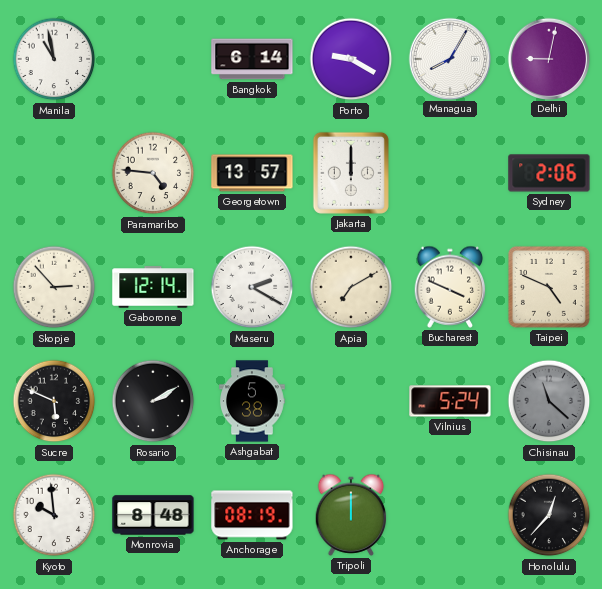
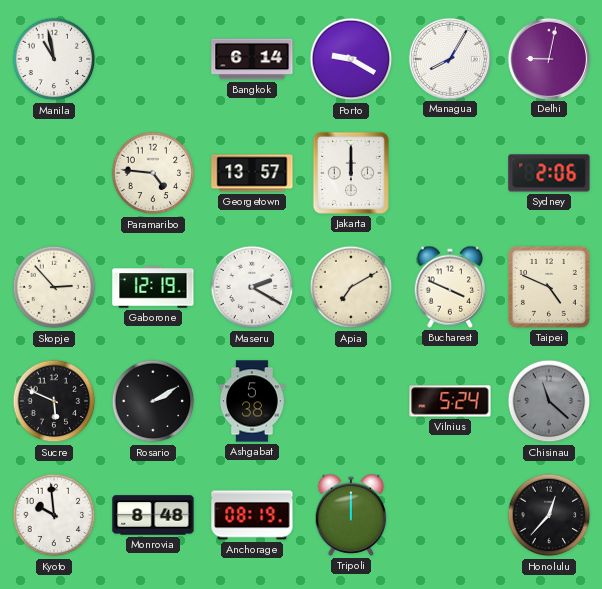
Gaborone: 12:14 -> 12:19
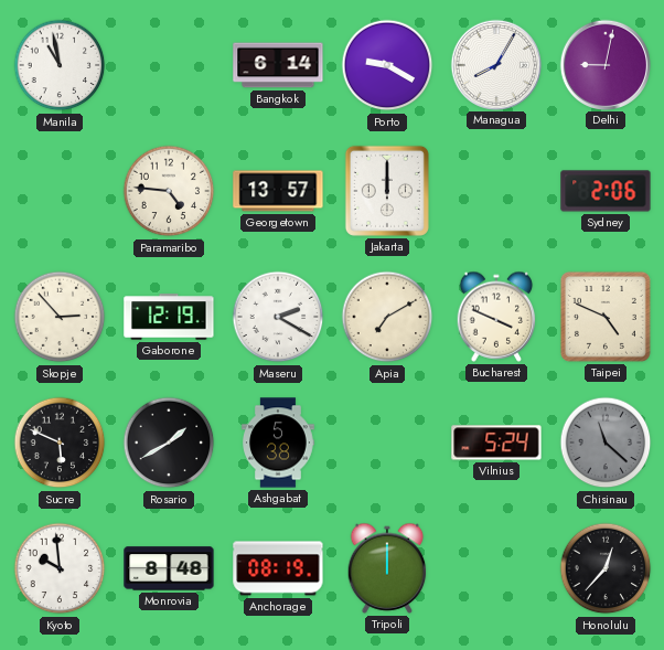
Rosario: 2:10 -> 1:40
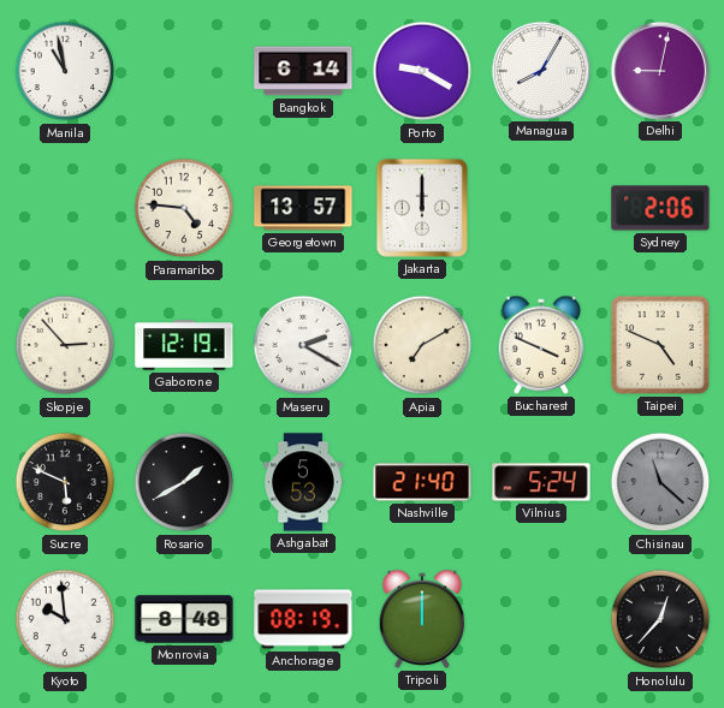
Ashgabat: 5:38 -> 5:53
Nashville: none -> 21:40
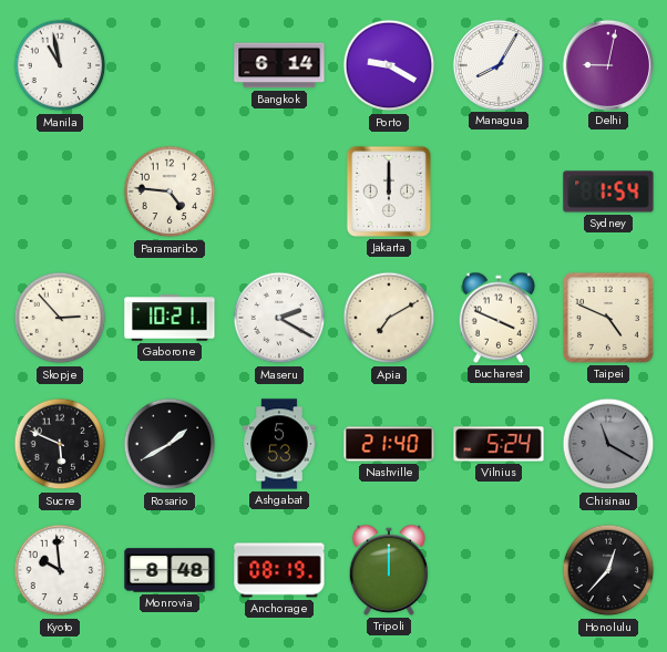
Georgetown: 13:57 -> none
Sydney: 2:06 -> 1:54
Gaborone: 12:19 -> 10:21
Chisinau: 11:22 -> 11:20
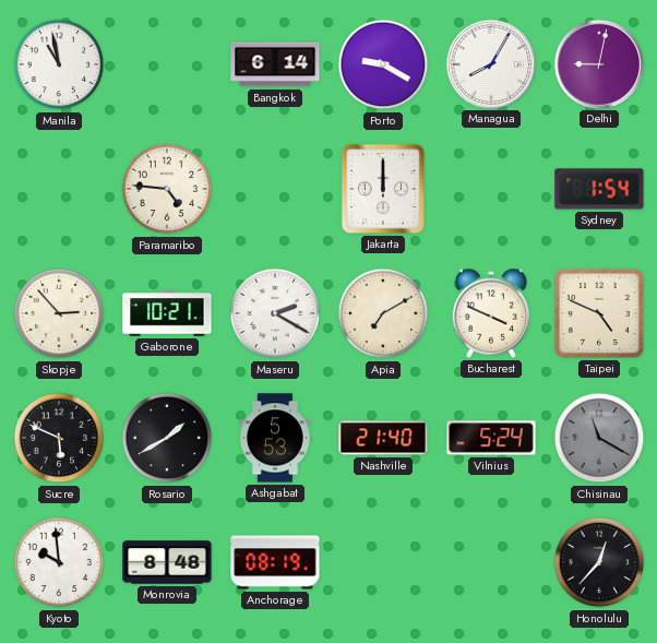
Tripoli: 12:00 -> none
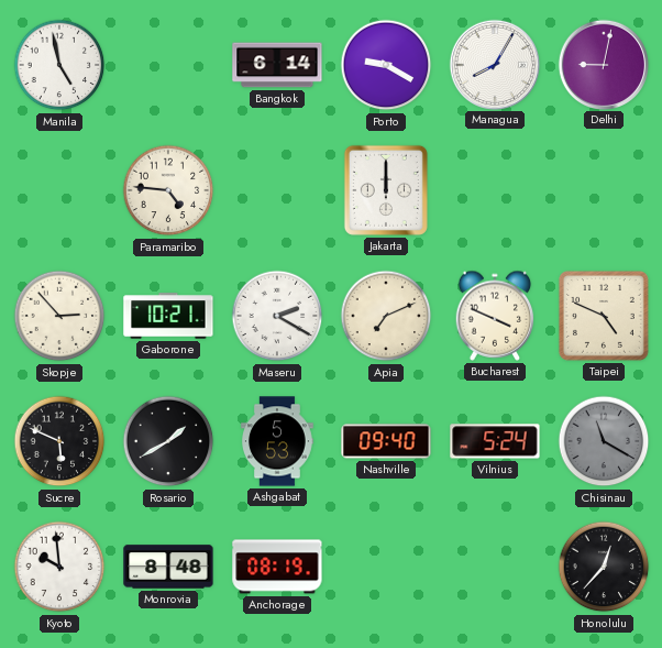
Manila: 10:58 -> 4:58
Sydney: 1:54 -> none
Apia: 7:10 -> 7:11
Nashville: 21:40 -> 09:40
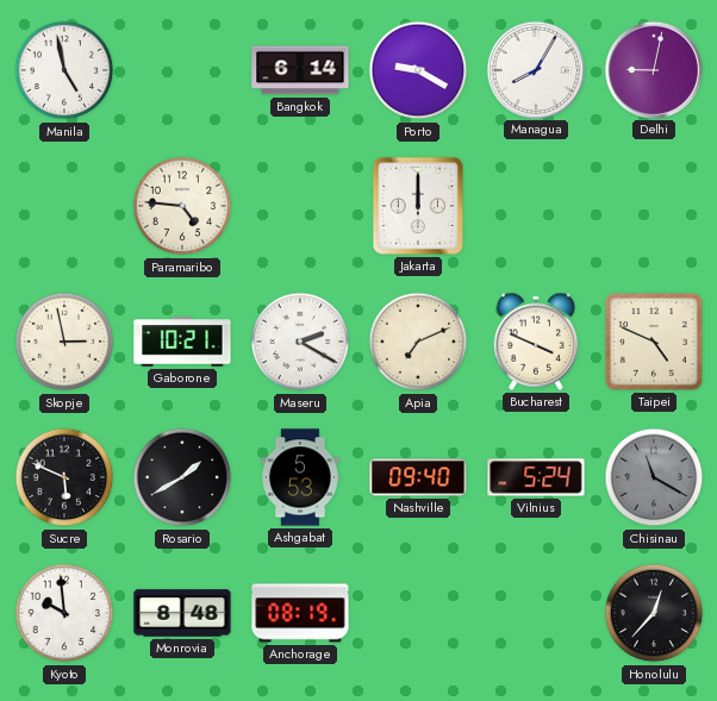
Skopje: 2:53 -> 2:58
